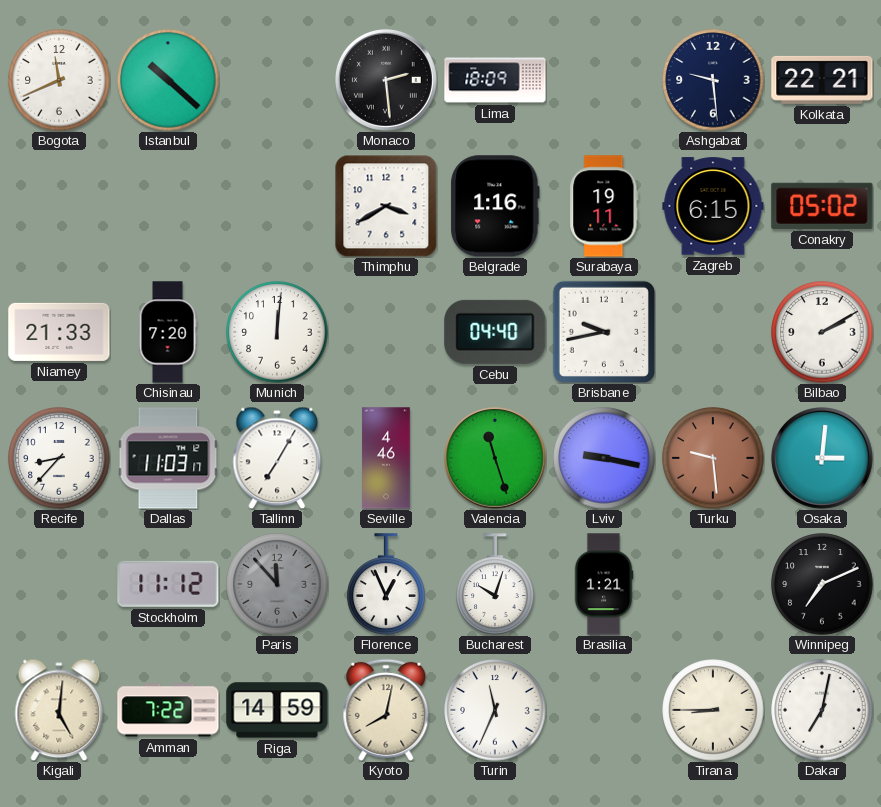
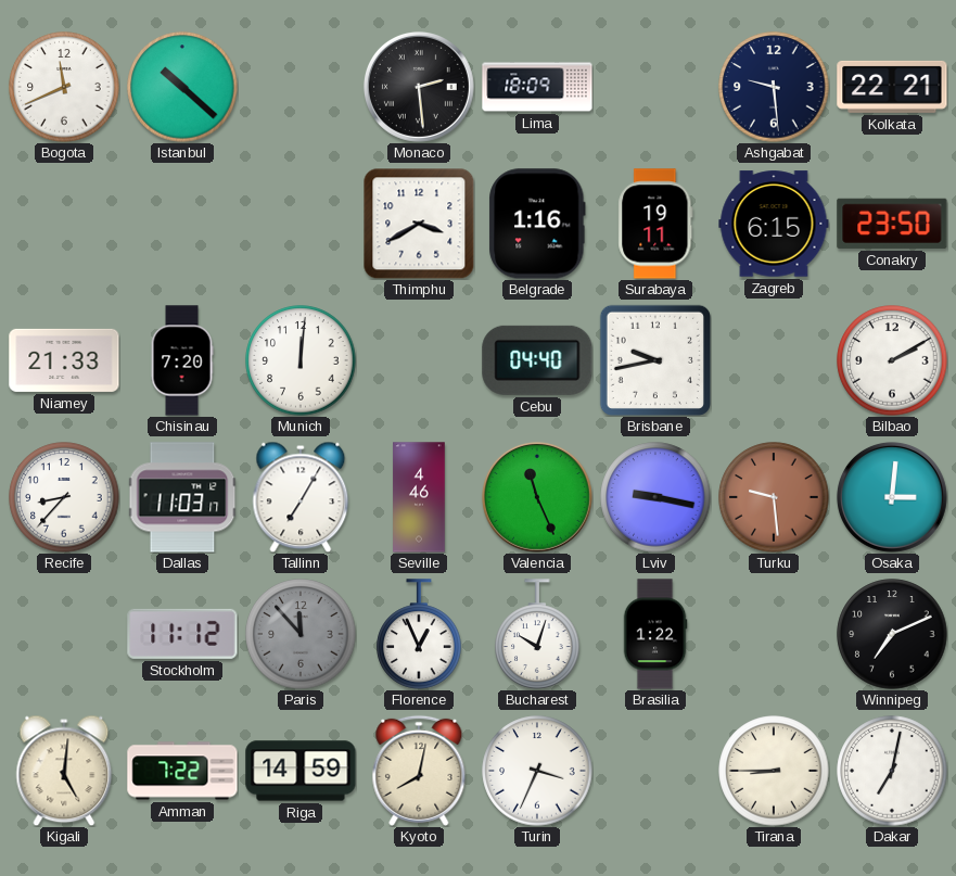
Conakry: 05:02 -> 23:50
Valencia: 11:27 -> 11:26
Brasilia: 1:21 -> 1:22
Turin: 11:34 -> 3:34
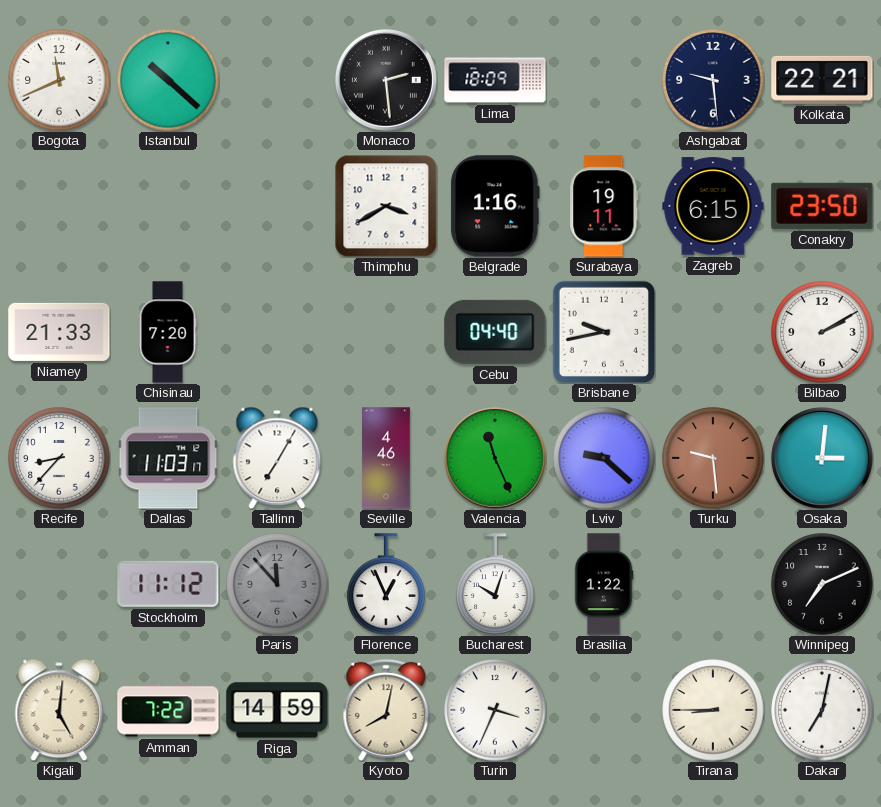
Munich: 12:01 -> none
Lviv: 9:17 -> 9:22
